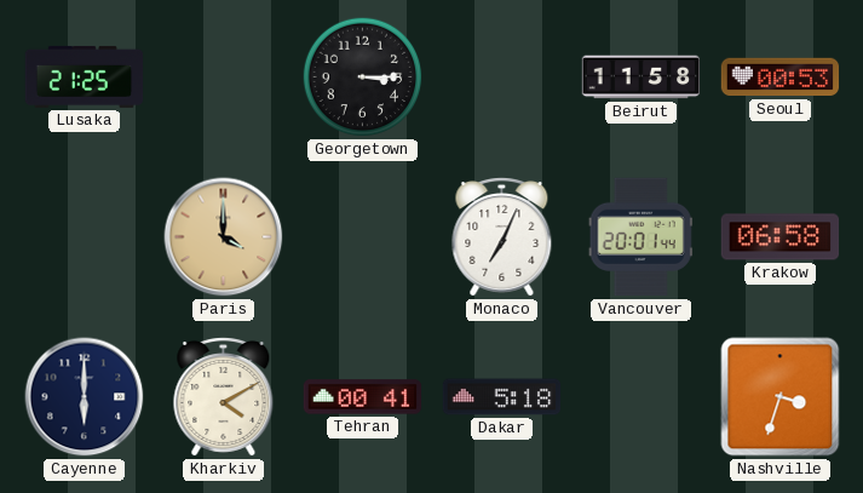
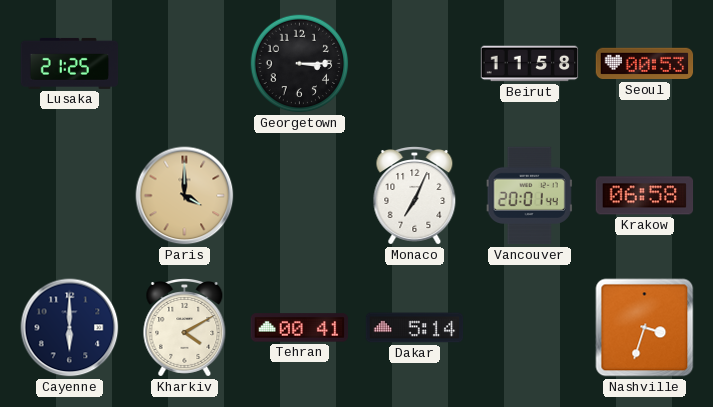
Dakar: 5:18 -> 5:14
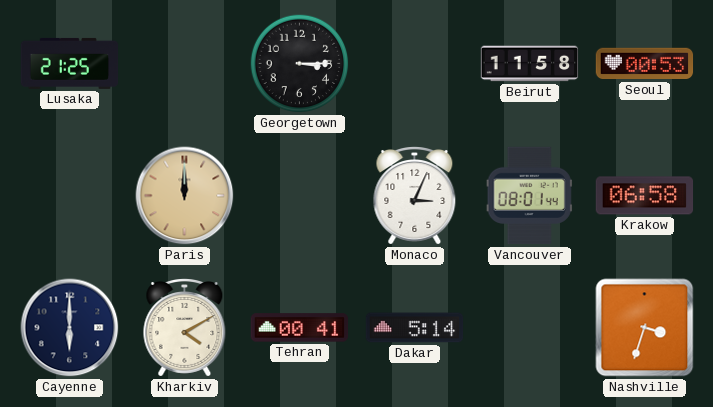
Paris: 4:00 -> 12:00
Monaco: 7:04 -> 3:04
Vancouver: 20:01 -> 08:01
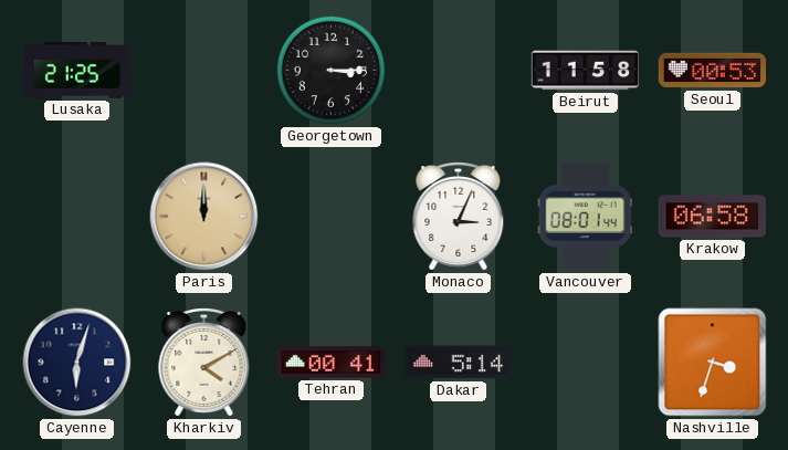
Cayenne: 6:00 -> 6:03
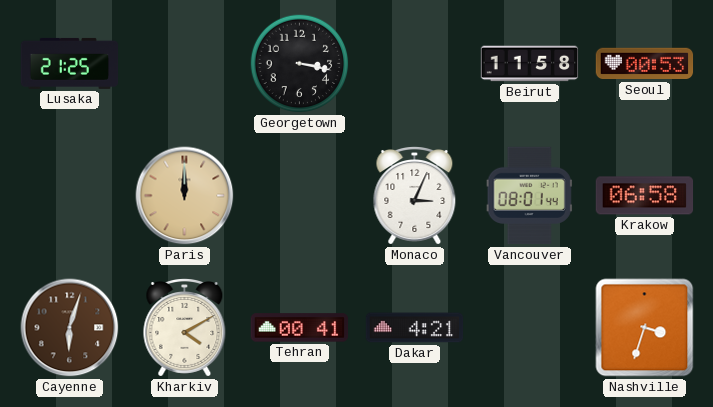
Georgetown: 3:15 -> 3:17
Cayenne dial: navy -> brown
Dakar: 5:14 -> 4:21
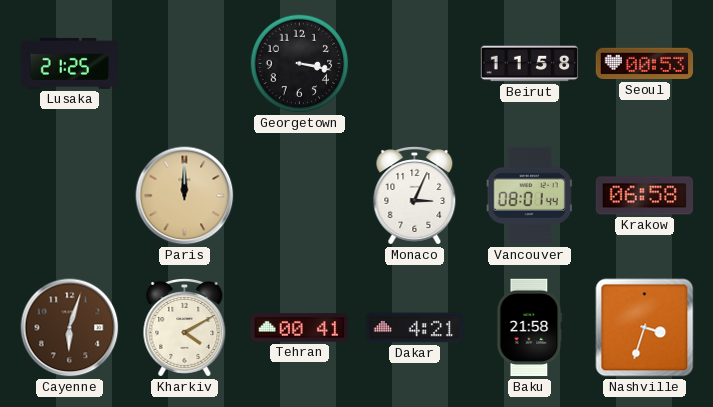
Baku: none -> 21:58
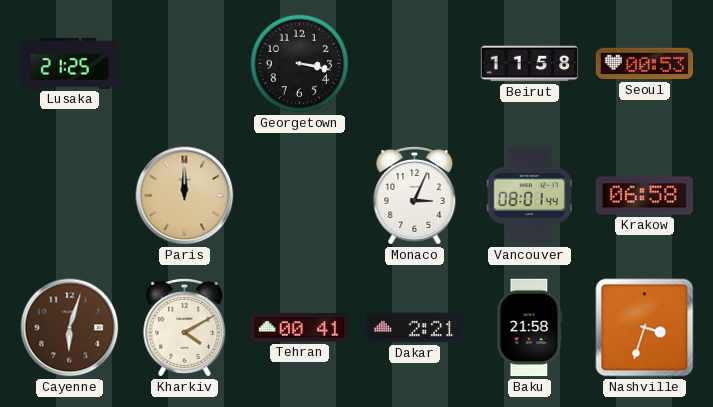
Dakar: 4:21 -> 2:21
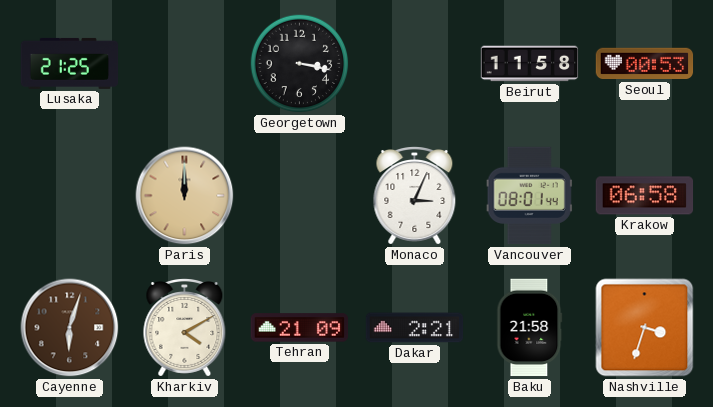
Tehran: 00:41 -> 21:09
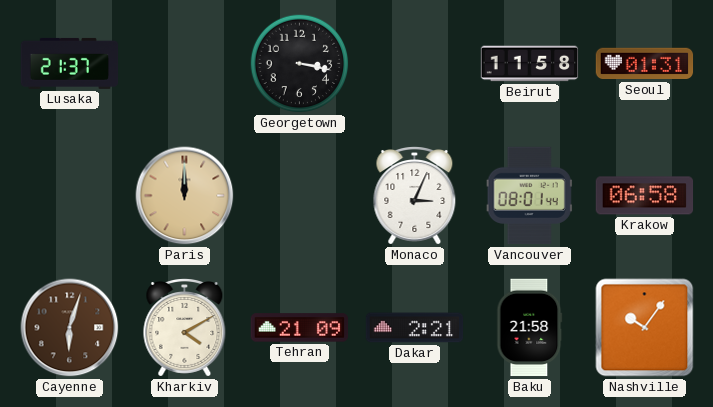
Lusaka: 21:25 -> 21:37
Seoul: 00:53 -> 01:31
Nashville: 3:33 -> 10:06
